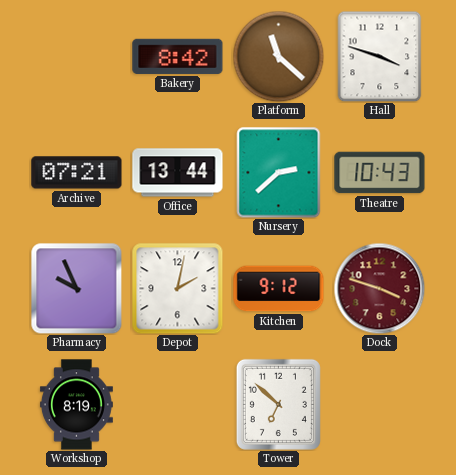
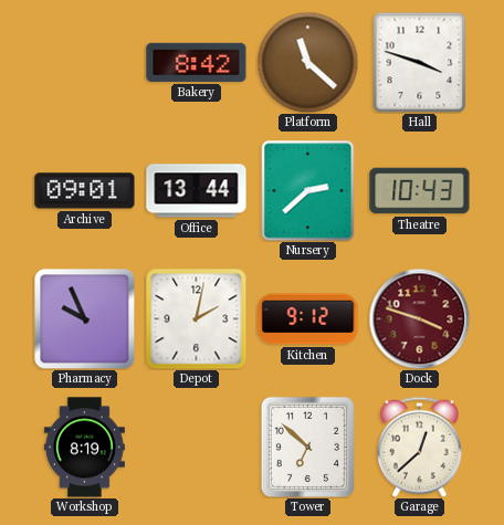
Archive: 07:21 -> 09:01
Garage: none -> 12:38
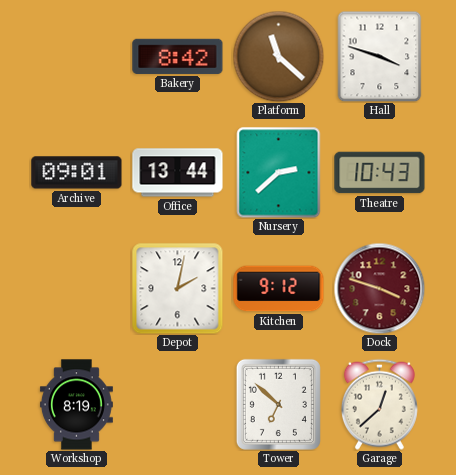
Pharmacy: 9:56 -> none
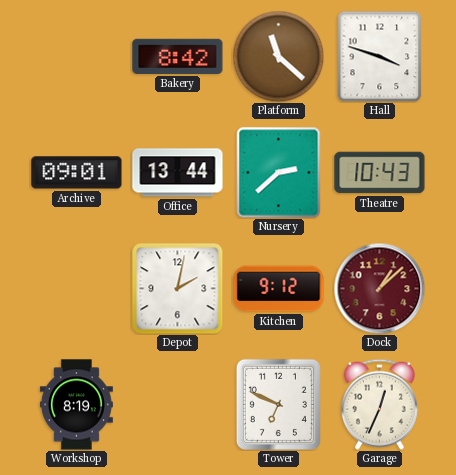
Dock: 3:48 -> 1:08
Tower: 6:52 -> 6:49
Garage: 12:38 -> 12:34
